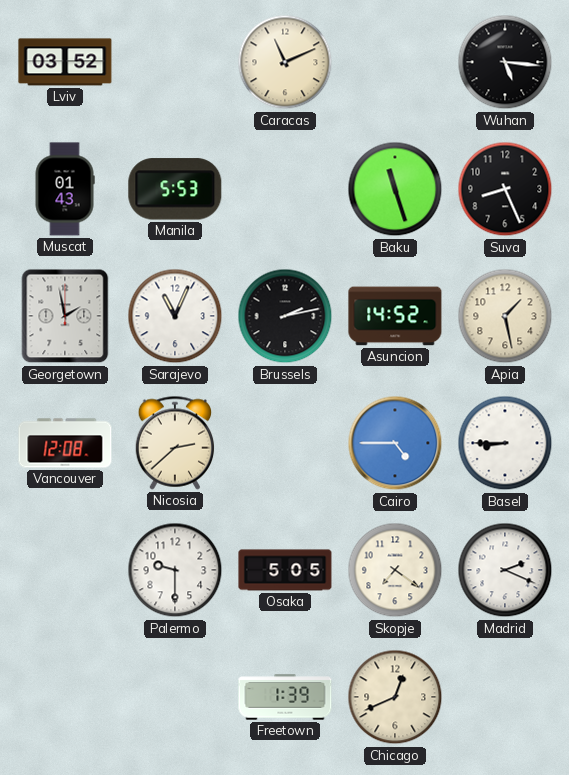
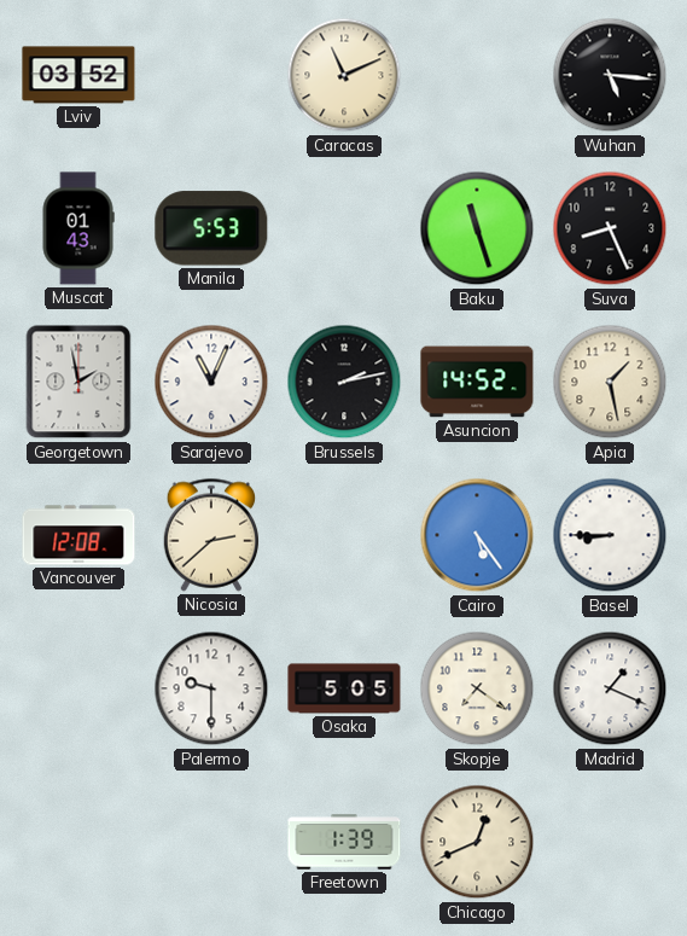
Cairo: 4:45 -> 5:24
Madrid: 2:19 -> 1:19
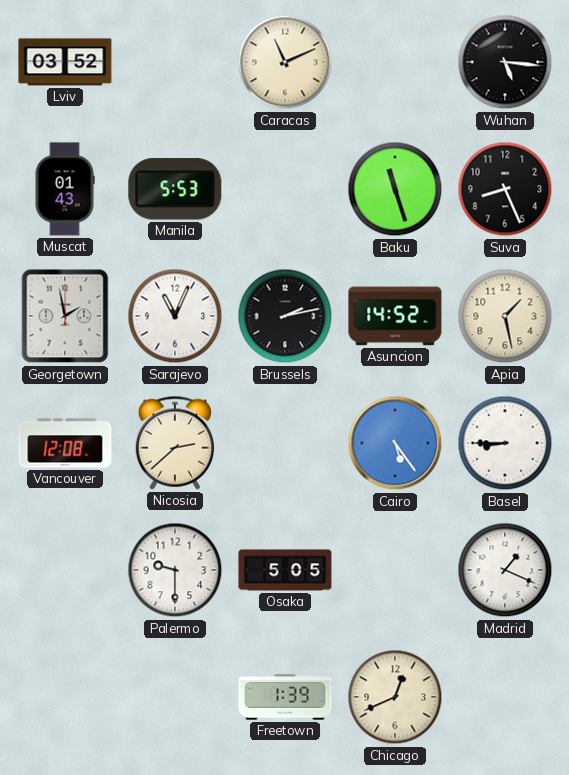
Skopje: 7:21 -> none
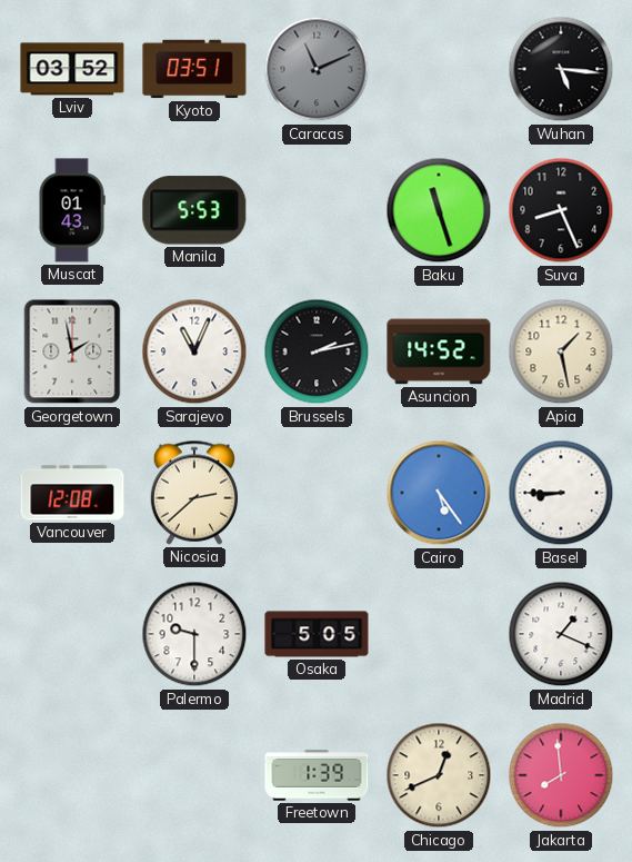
Kyoto: none -> 03:51
Caracas dial: cream -> grey
Jakarta: none -> 7:59
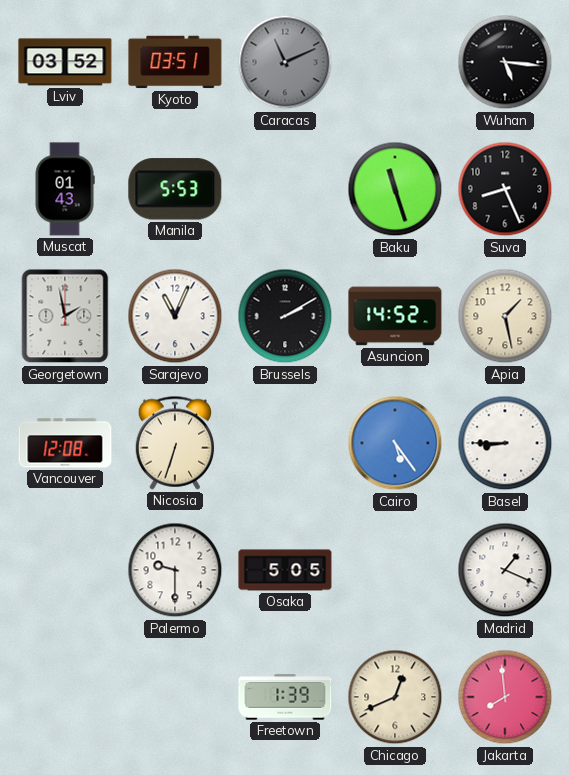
Brussels: 2:13 -> 2:10
Nicosia: 2:38 -> 6:33
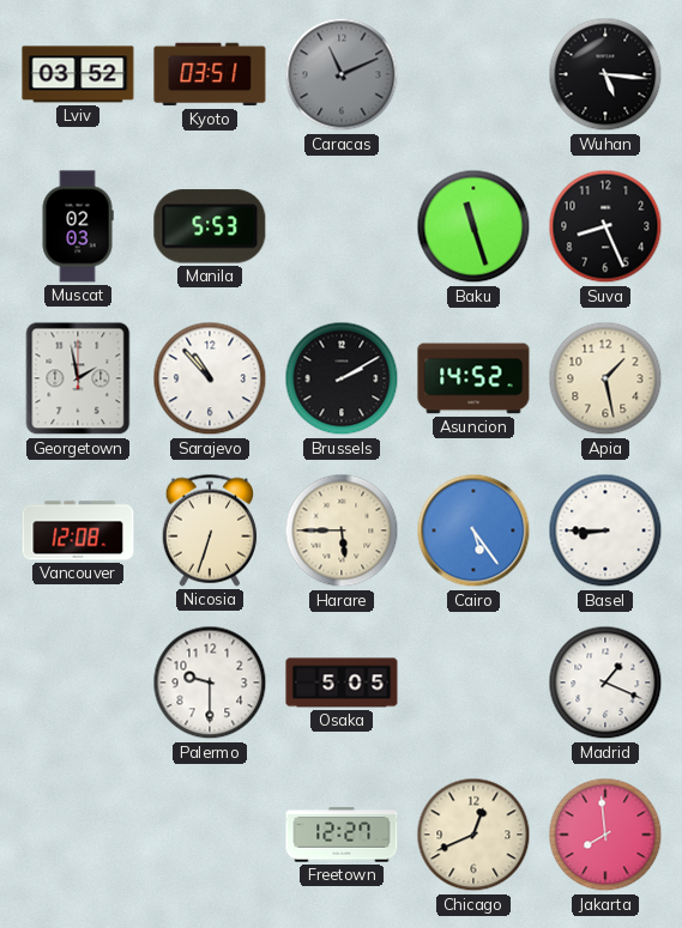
Muscat: 01:43 -> 02:03
Sarajevo: 11:04 -> 10:53
Harare: none -> 5:45
Freetown: 1:39 -> 12:27
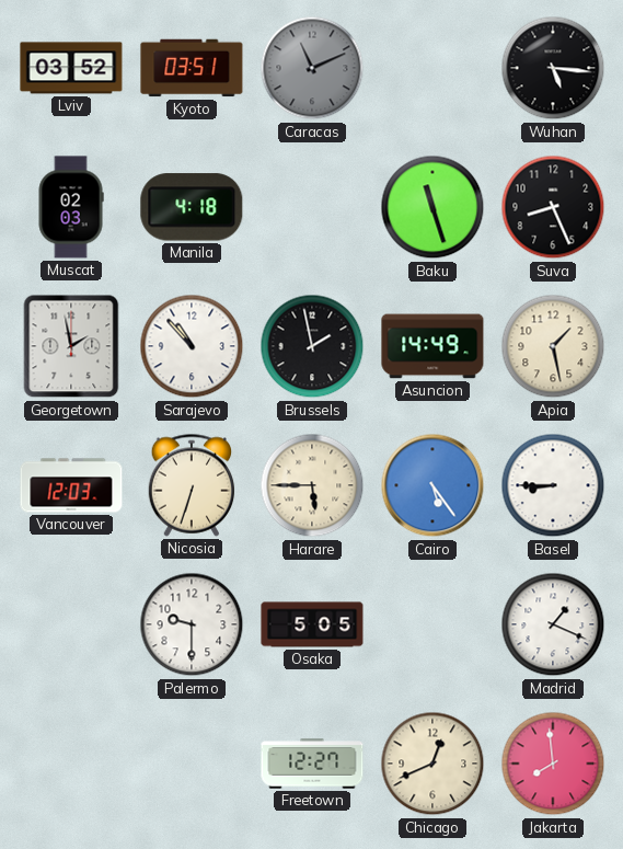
Manila: 5:53 -> 4:18
Brussels: 2:10 -> 1:58
Asuncion: 14:52 -> 14:49
Vancouver: 12:08 -> 12:03
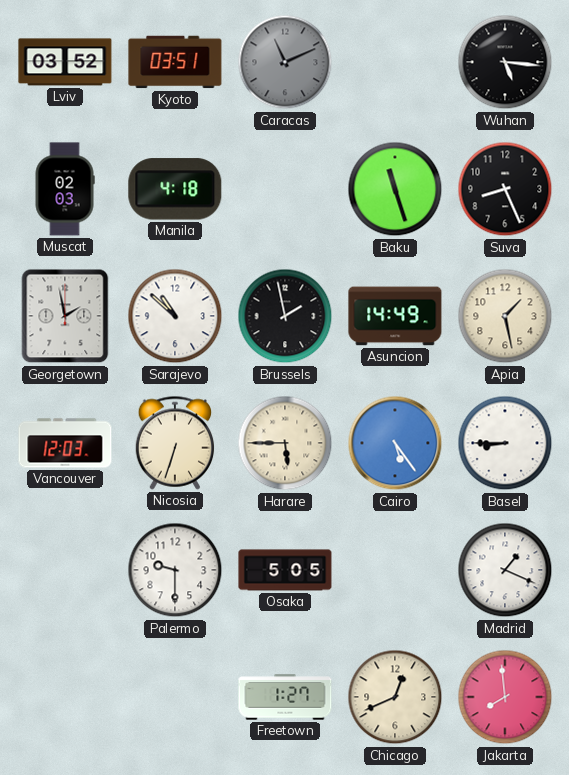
Sarajevo: 10:53 -> 10:52
Freetown: 12:27 -> 1:27
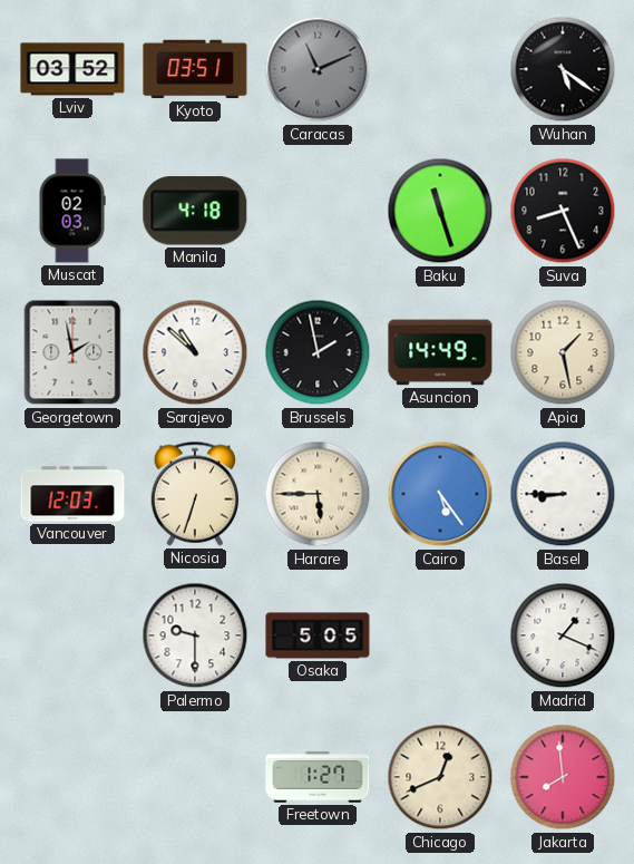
Wuhan: 5:16 -> 5:21
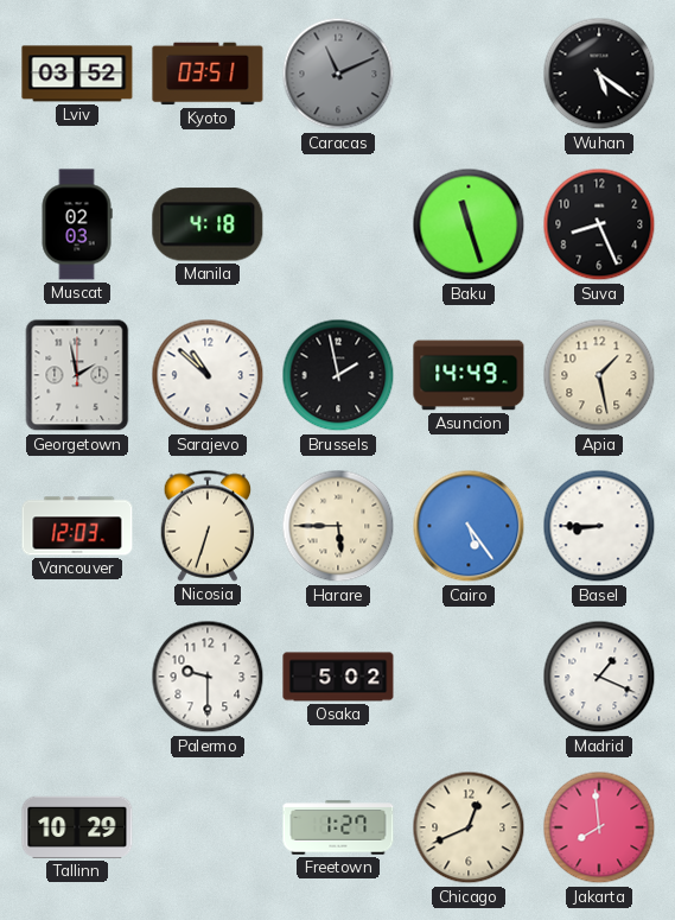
Osaka: 5:05 -> 5:02
Tallinn: none -> 10:29
